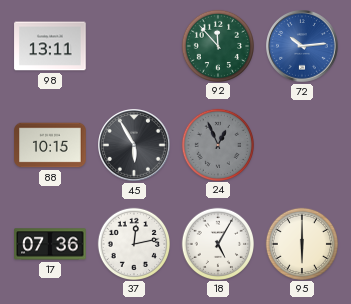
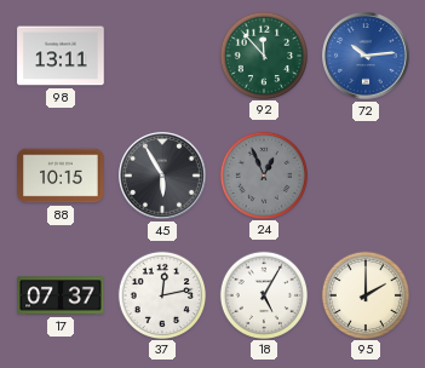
17: 07:36 -> 07:37
95: 6:00 -> 2:00
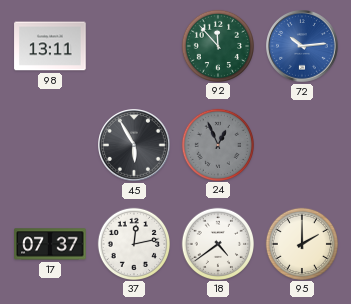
88: 10:15 -> none
18: 5:05 -> 4:39
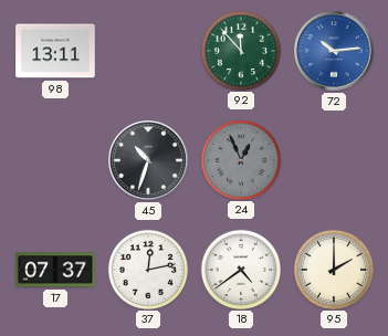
45: 5:55 -> 10:33
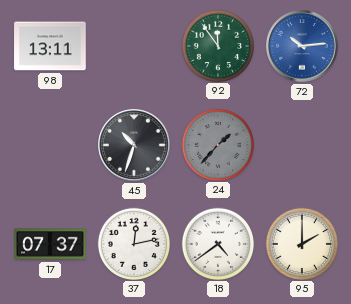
92: 11:53 -> 11:54
24: 12:56 -> 1:37
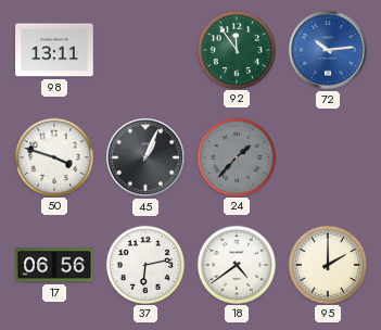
50: none -> 3:48
45: 10:33 -> 1:04
17: 07:37 -> 06:56
37: 12:13 -> 6:13
